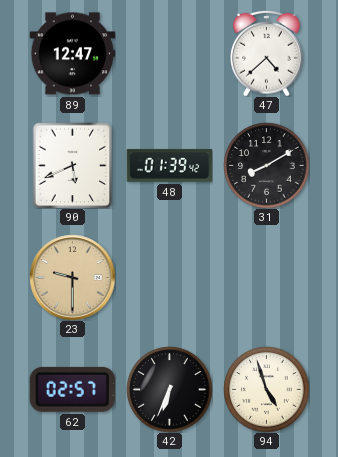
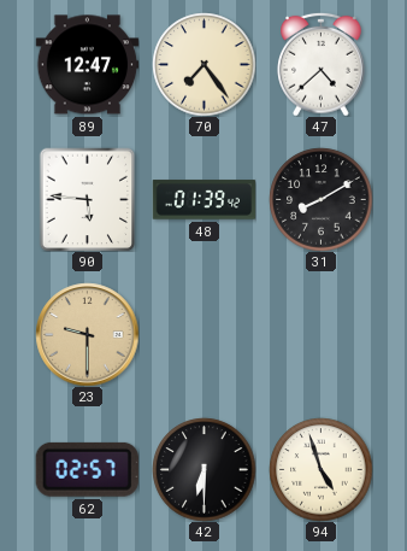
70: none -> 7:24
90: 5:41 -> 5:46
42: 6:34 -> 6:30
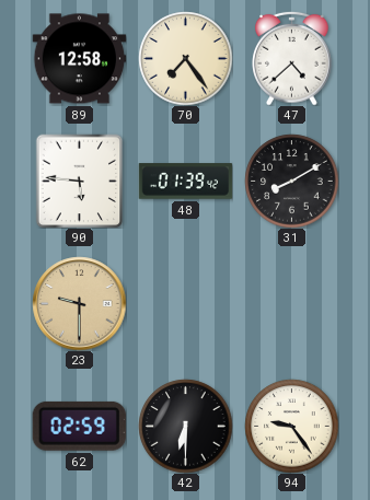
89: 12:47 -> 12:58
62: 02:57 -> 02:59
94: 4:57 -> 9:24
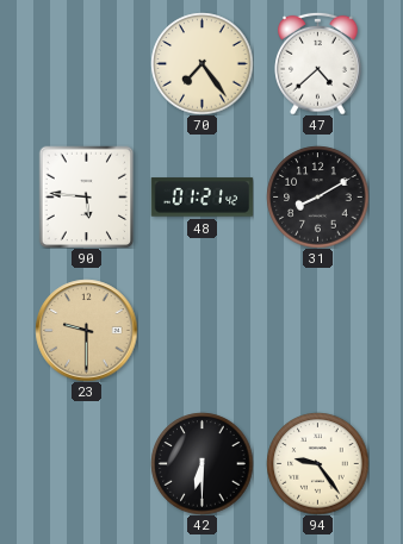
89: 12:58 -> none
48: 01:39 -> 01:21
62: 02:59 -> none
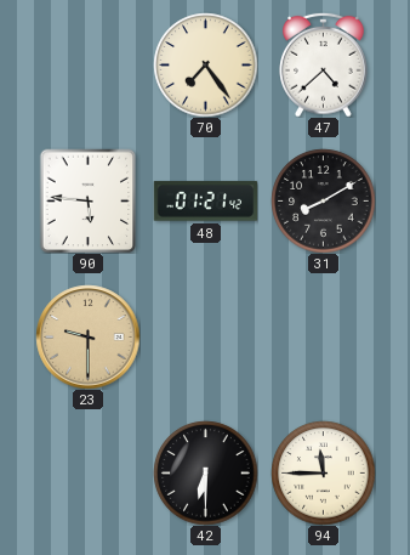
94: 9:24 -> 11:45
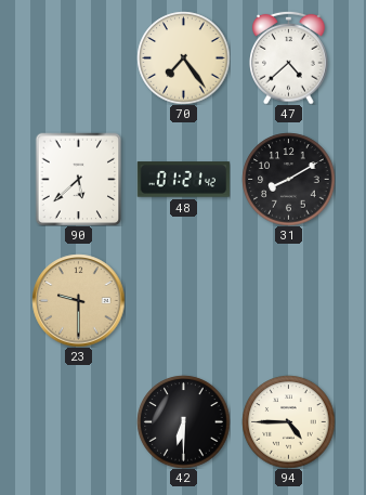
90: 5:46 -> 5:38
94: 11:45 -> 4:45
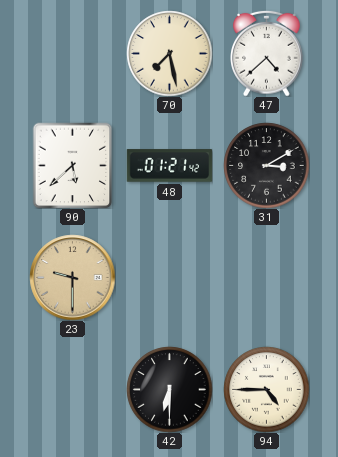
70: 7:24 -> 7:28
31: 8:10 -> 3:10
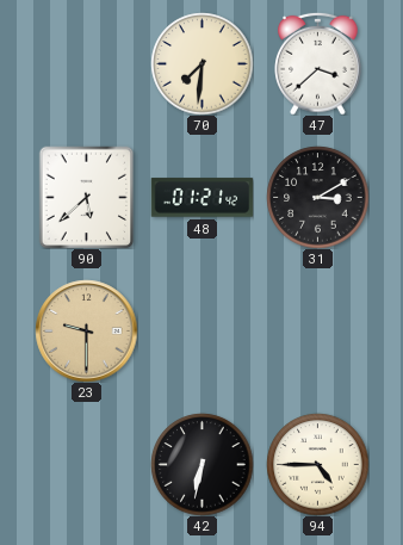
70: 7:28 -> 7:31
47: 4:38 -> 3:38
42: 6:30 -> 6:32
